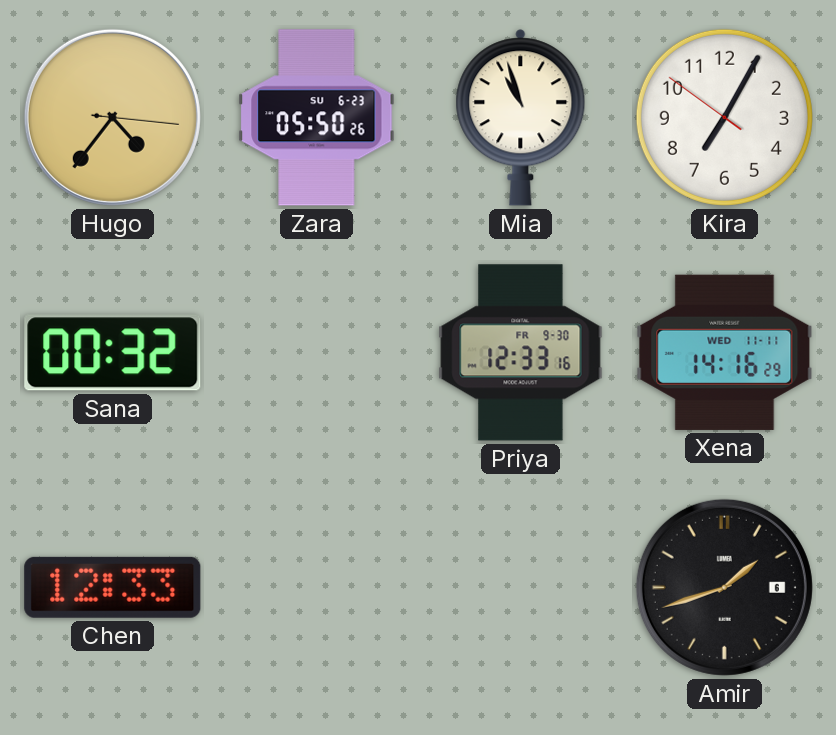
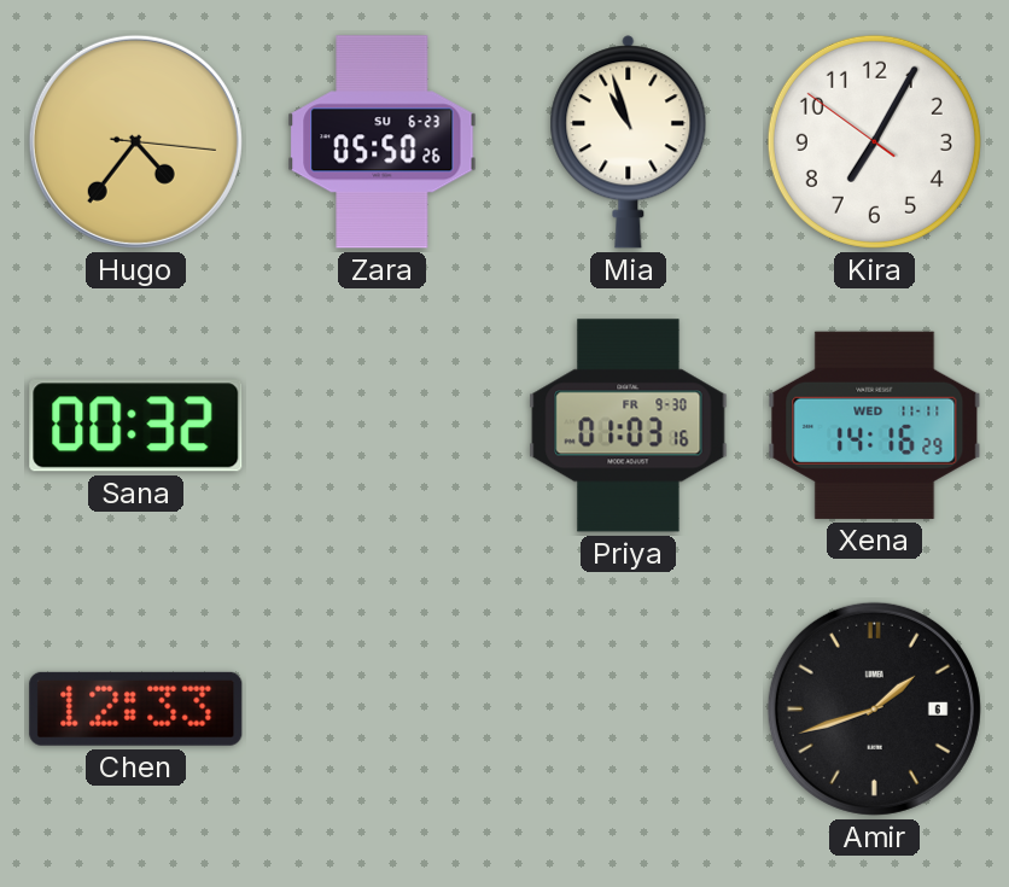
Priya: 12:33 -> 01:03
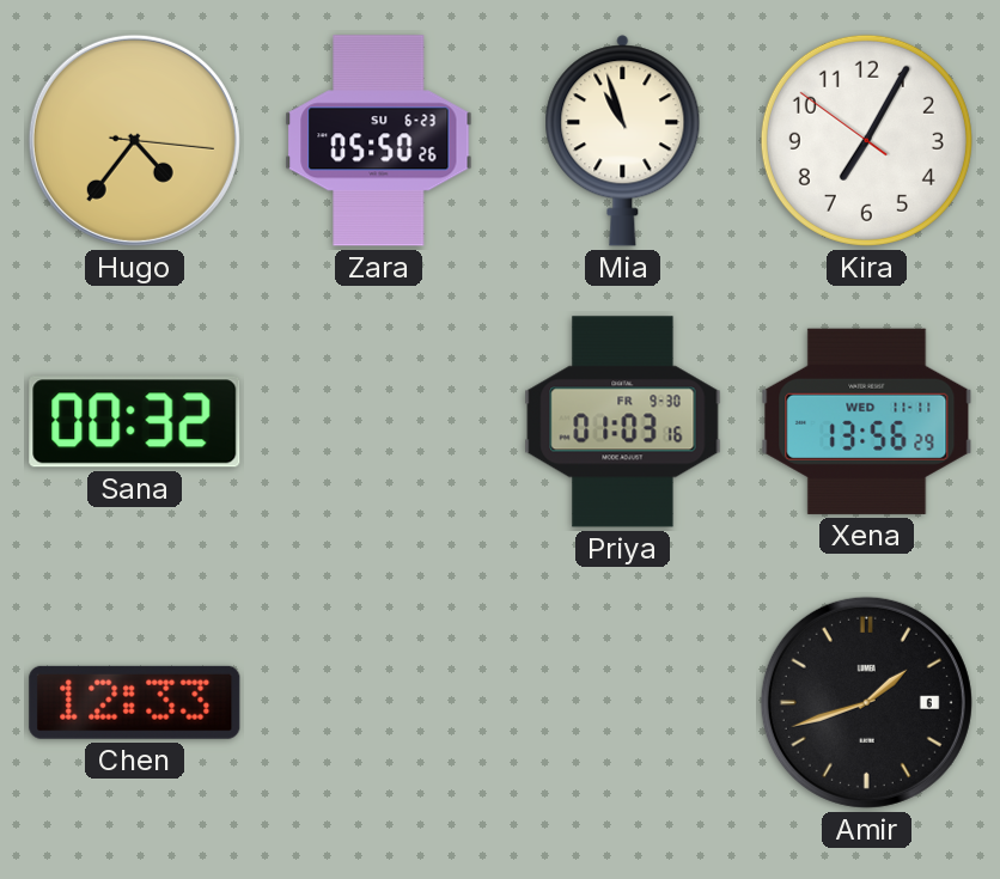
Xena: 14:16 -> 13:56
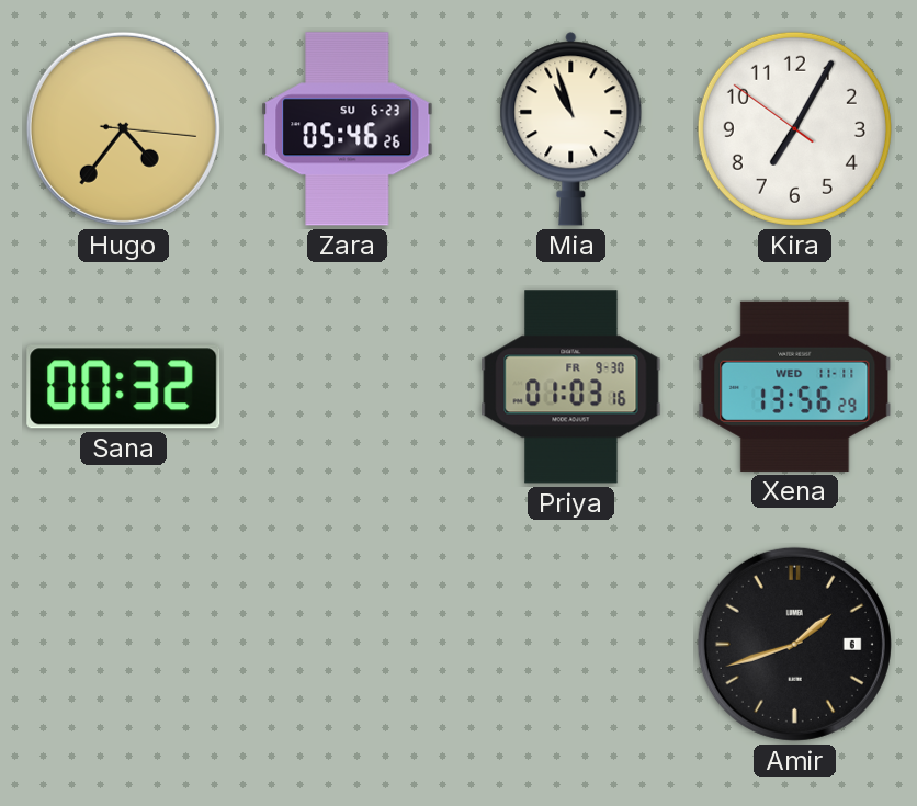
Zara: 05:50 -> 05:46
Chen: 12:33 -> none
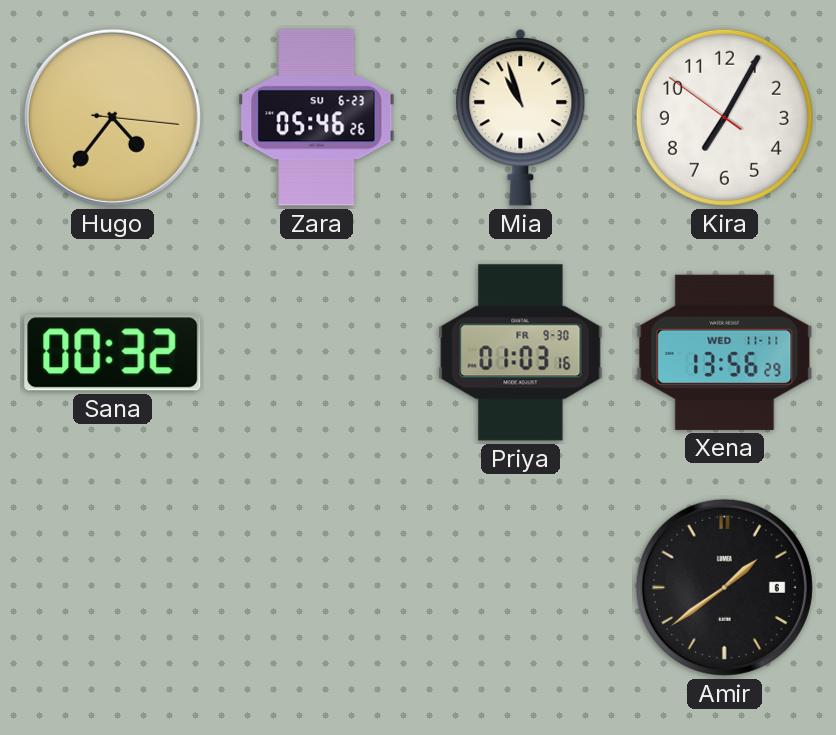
Amir: 1:42 -> 1:39
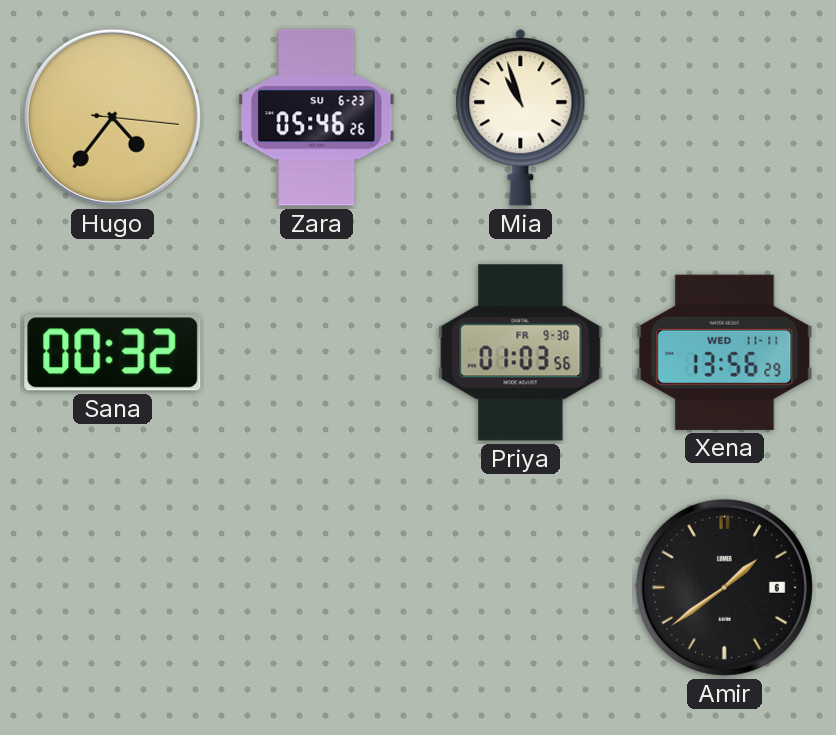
Kira: 7:04 -> none
Priya: 01:03:16 -> 01:03:56
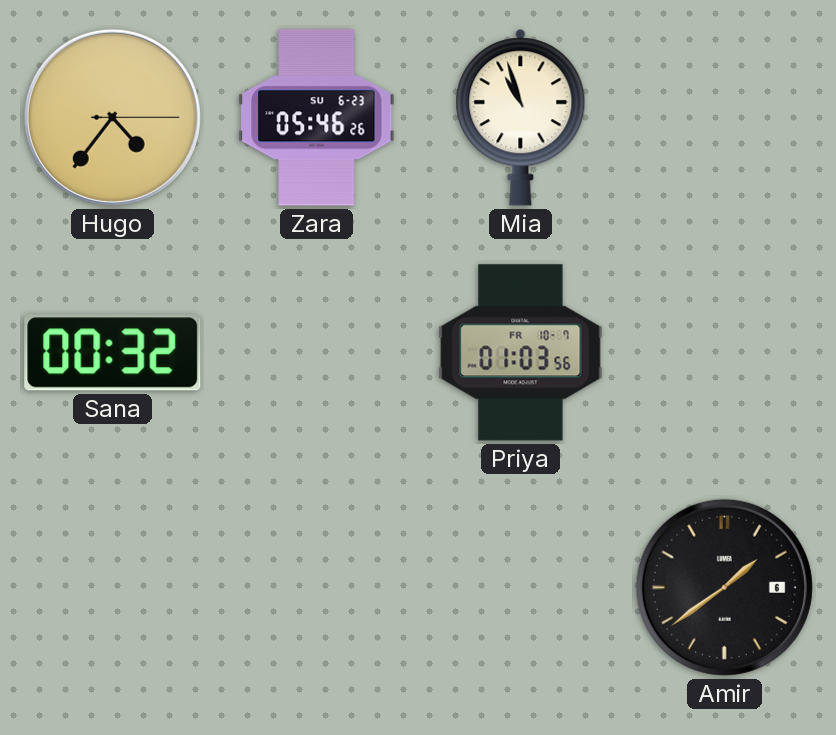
Hugo: 4:36:16 -> 4:36:15
Priya date: FR 9-30 -> FR 10-7
Xena: 13:56 -> none
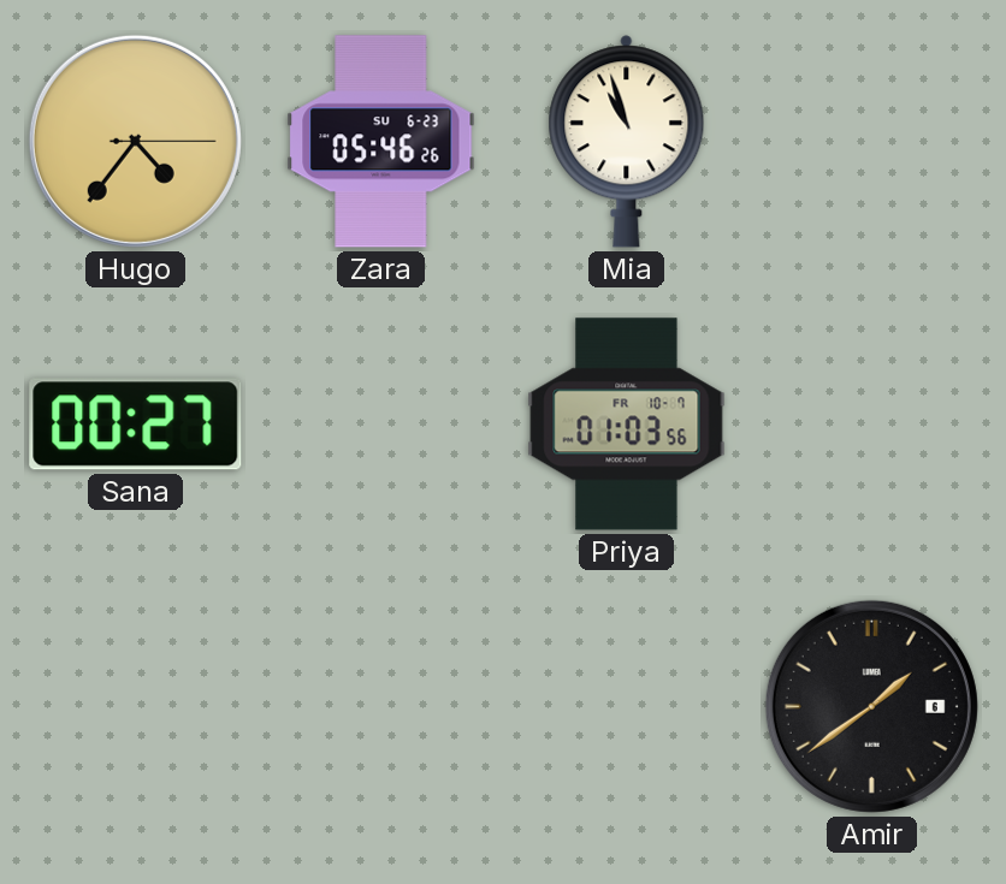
Sana: 00:32 -> 00:27
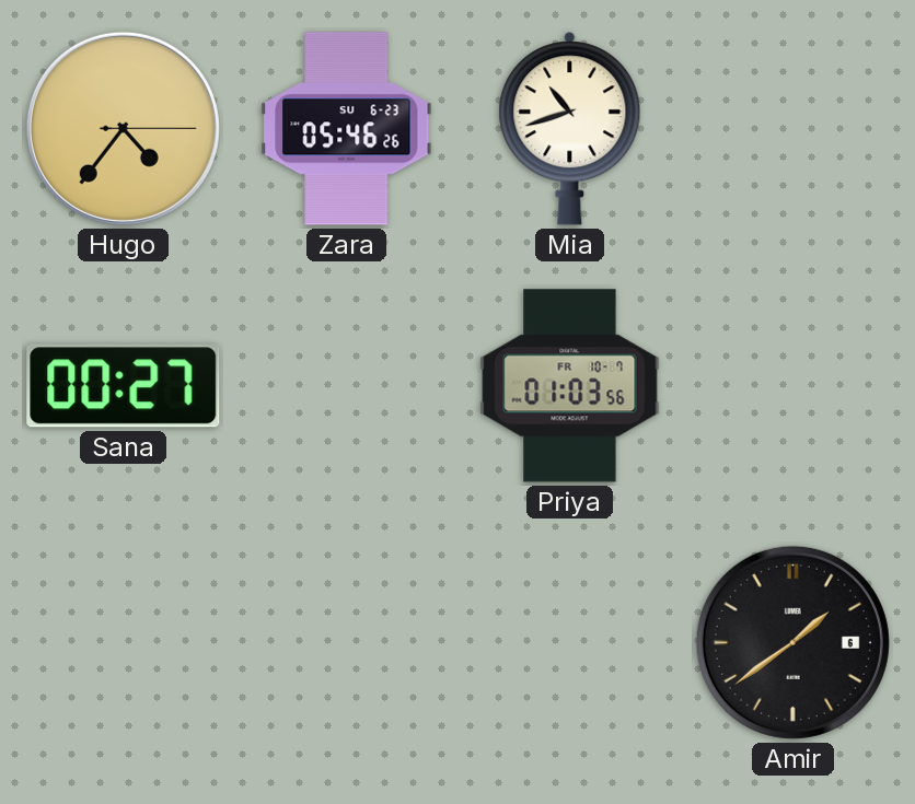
Mia: 10:57 -> 10:42
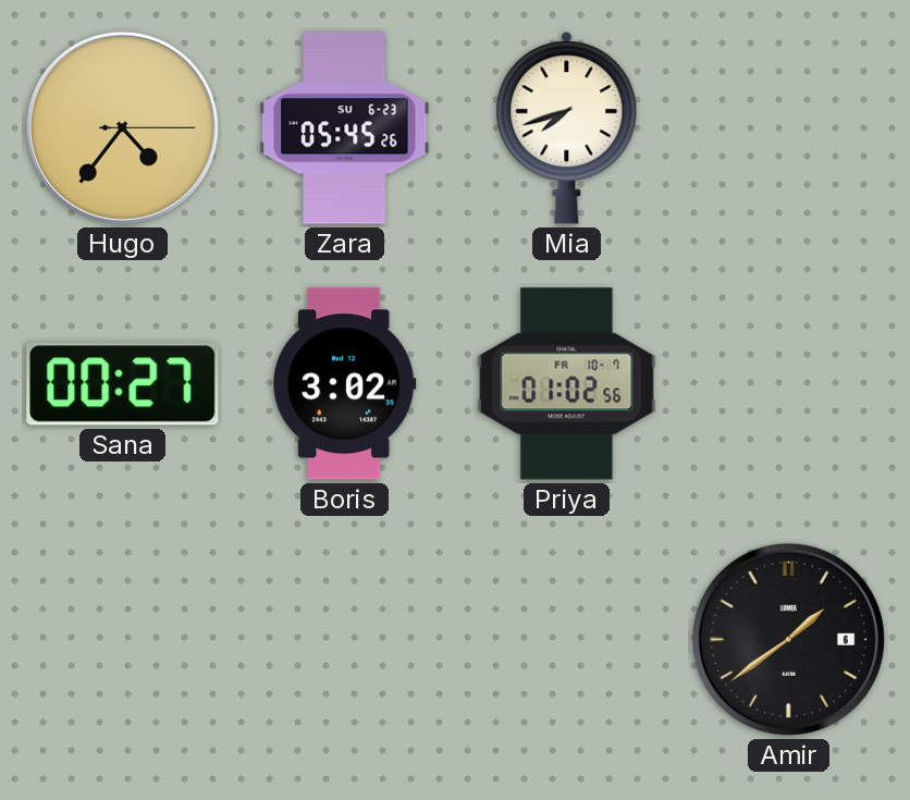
Zara: 05:46 -> 05:45
Mia: 10:42 -> 7:42
Boris: none -> 3:02
Priya: 01:03 -> 01:02
